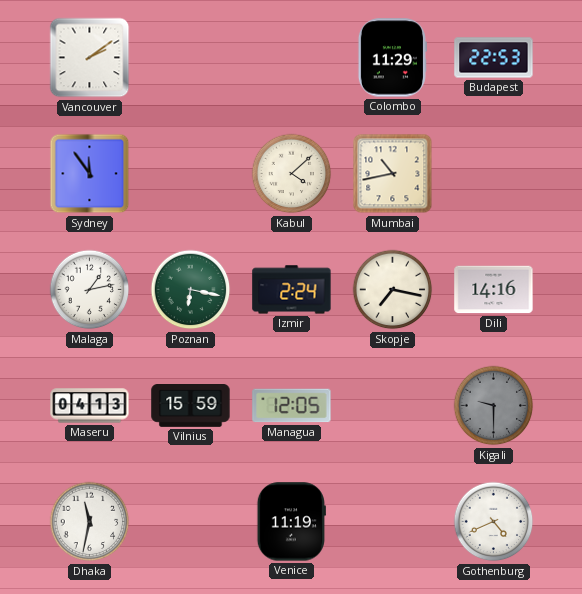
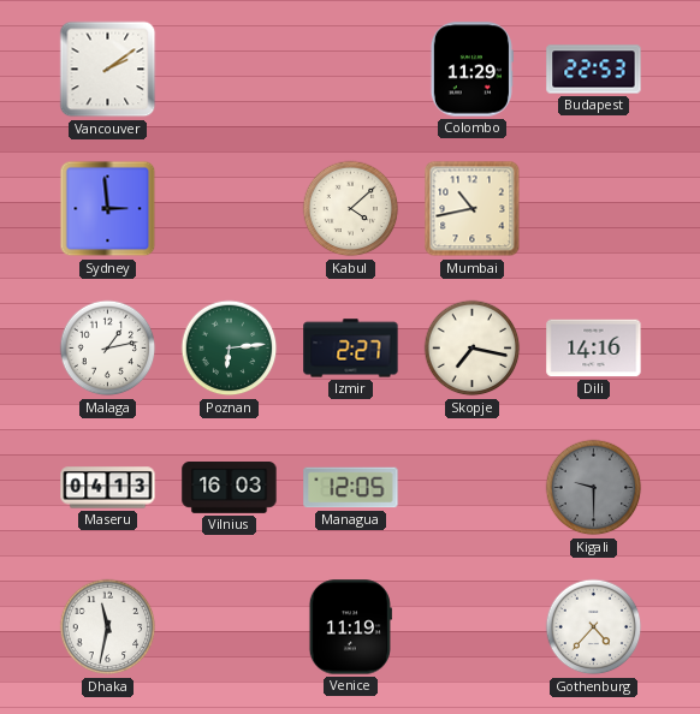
Sydney: 11:54 -> 2:59
Poznan: 6:17 -> 6:14
Izmir: 2:24 -> 2:27
Vilnius: 15:59 -> 16:03
Gothenburg: 4:41 -> 4:37
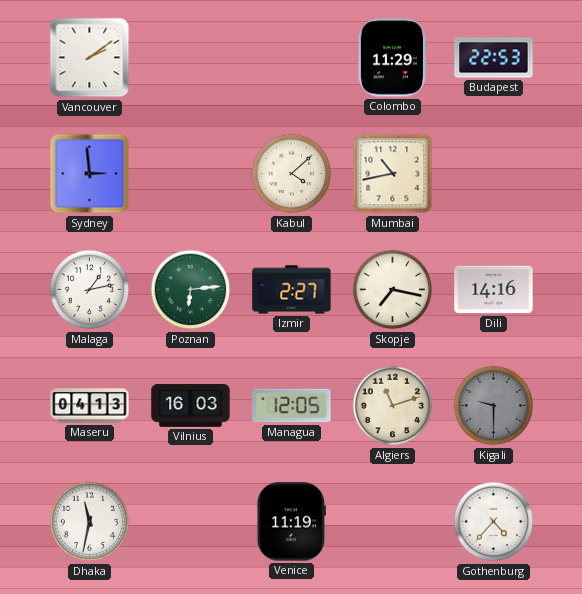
Algiers: none -> 11:12
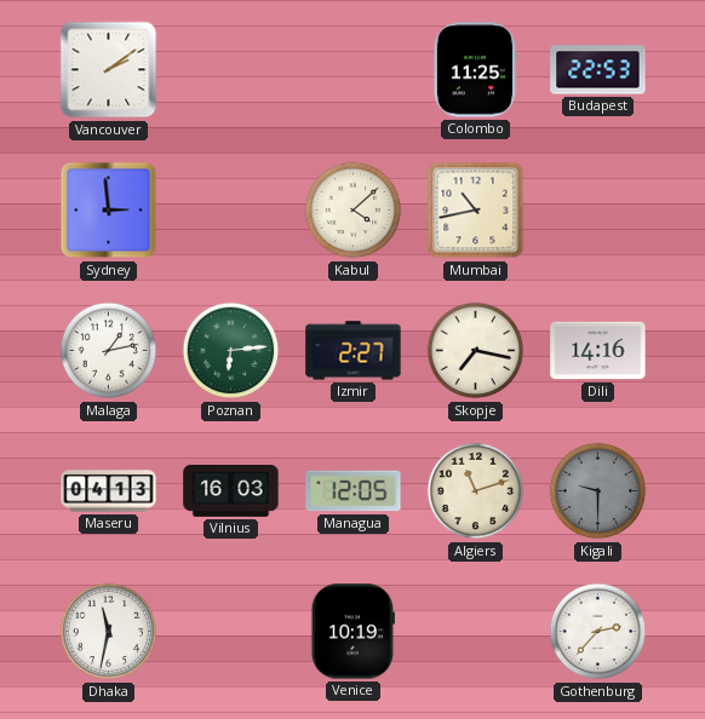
Colombo: 11:29 -> 11:25
Venice: 11:19 -> 10:19
Gothenburg: 4:37 -> 2:37
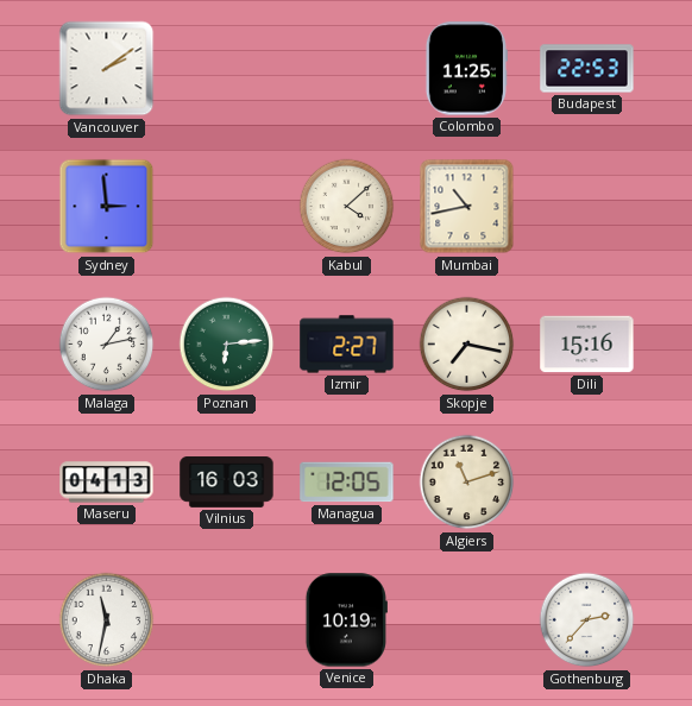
Dili: 14:16 -> 15:16
Kigali: 9:30 -> none
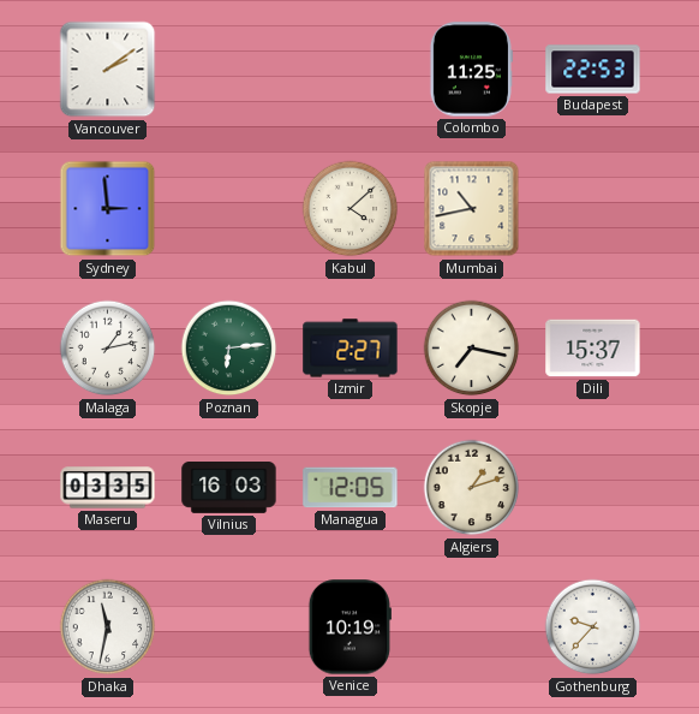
Dili: 15:16 -> 15:37
Maseru: 04:13 -> 03:35
Algiers: 11:12 -> 1:12
Gothenburg: 2:37 -> 9:37
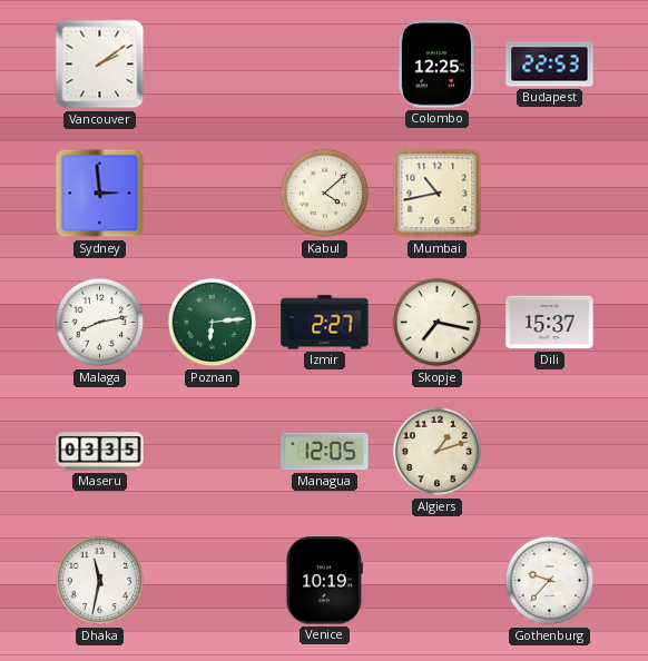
Colombo: 11:25 -> 12:25
Malaga: 1:13 -> 8:13
Vilnius: 16:03 -> none
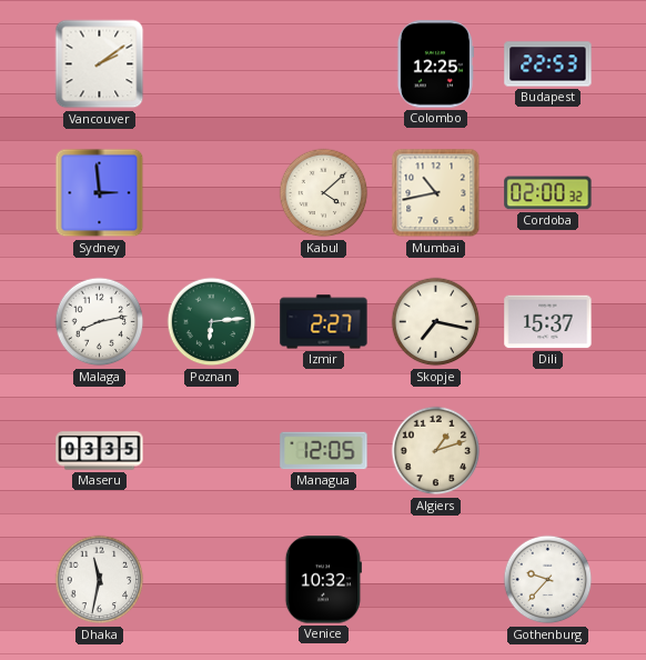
Cordoba: none -> 02:00
Venice: 10:19 -> 10:32
